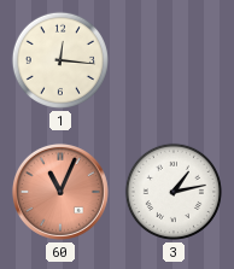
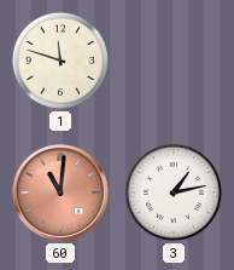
1: 12:16 -> 11:48
60: 11:04 -> 11:01
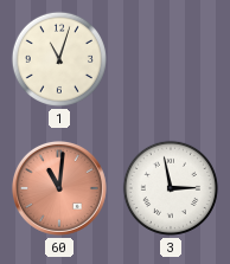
1: 11:48 -> 11:03
3: 1:13 -> 2:58
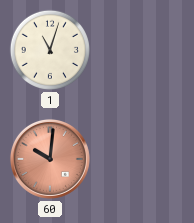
60: 11:01 -> 10:01
3: 2:58 -> none
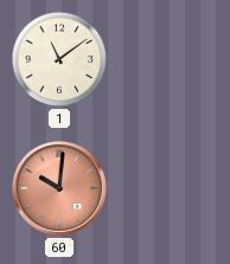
1: 11:03 -> 11:09
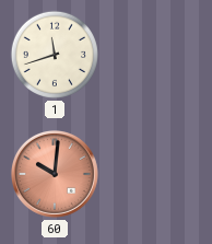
1: 11:09 -> 11:42
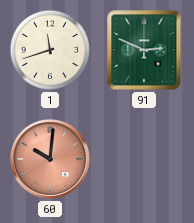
91: none -> 2:49
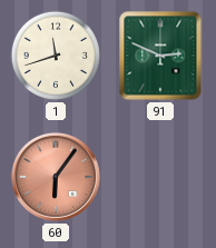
60: 10:01 -> 6:06
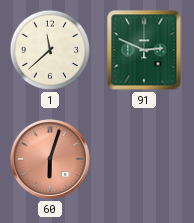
1: 11:42 -> 11:38
60: 6:06 -> 6:03
